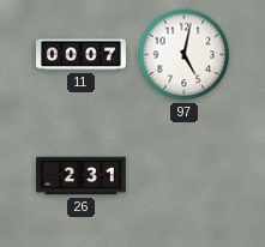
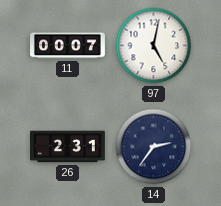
14: none -> 2:36
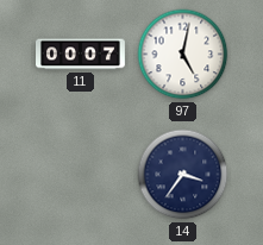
26: 2:31 -> none
14: 2:36 -> 3:36
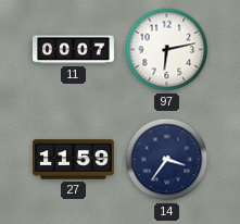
97: 5:02 -> 6:13
27: none -> 11:59
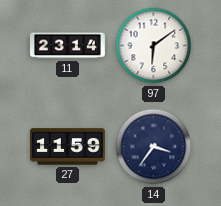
11: 00:07 -> 23:14
97: 6:13 -> 6:09
